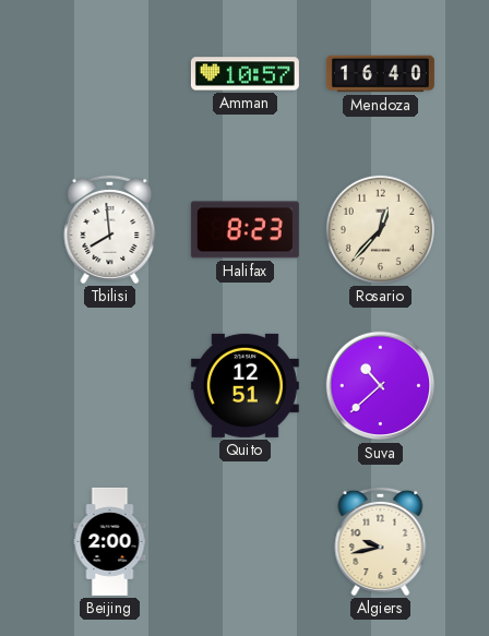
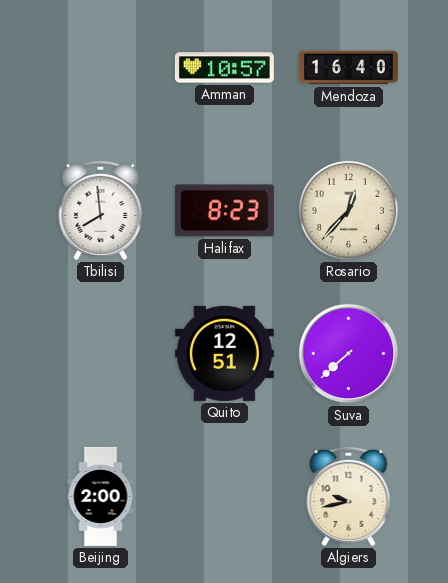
Suva: 10:38 -> 7:38
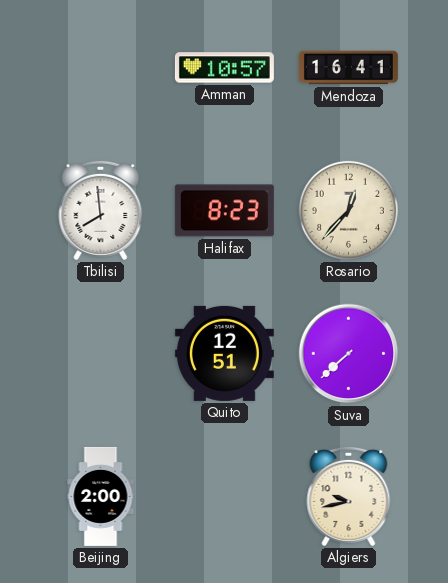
Mendoza: 16:40 -> 16:41
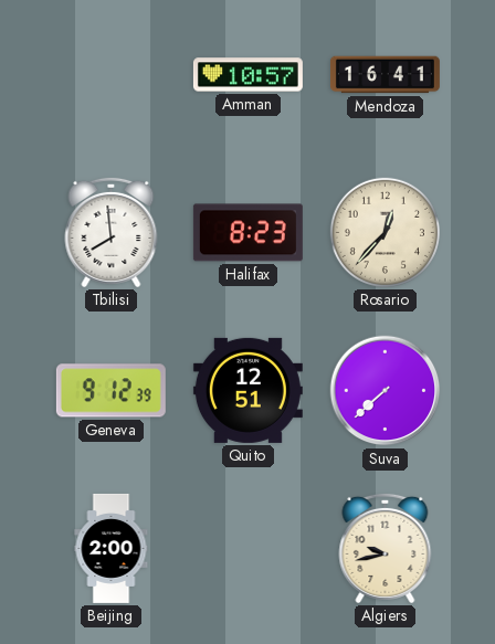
Geneva: none -> 9:12
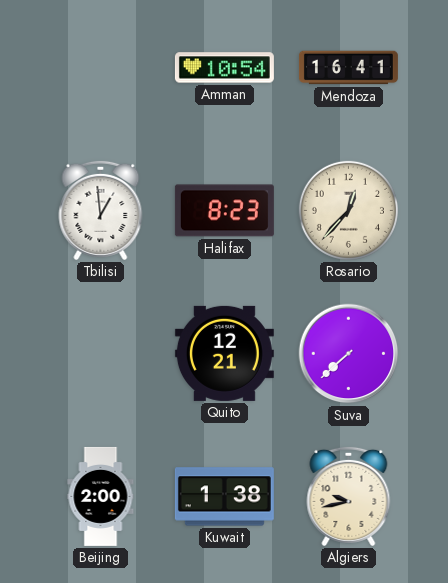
Amman: 10:57 -> 10:54
Tbilisi: 7:59 -> 12:59
Geneva: 9:12 -> none
Quito: 12:51 -> 12:21
Kuwait: none -> 1:38
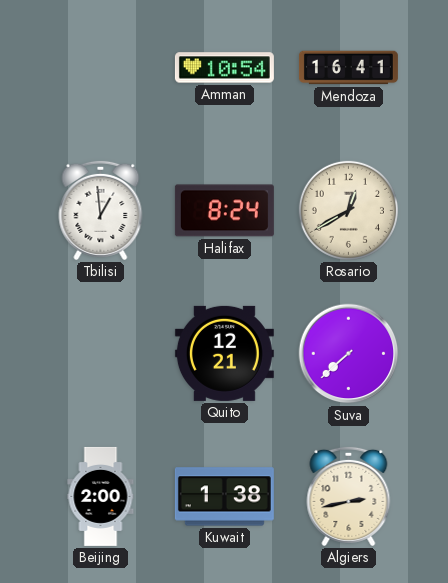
Halifax: 8:23 -> 8:24
Rosario: 12:37 -> 12:40
Algiers: 9:43 -> 2:43
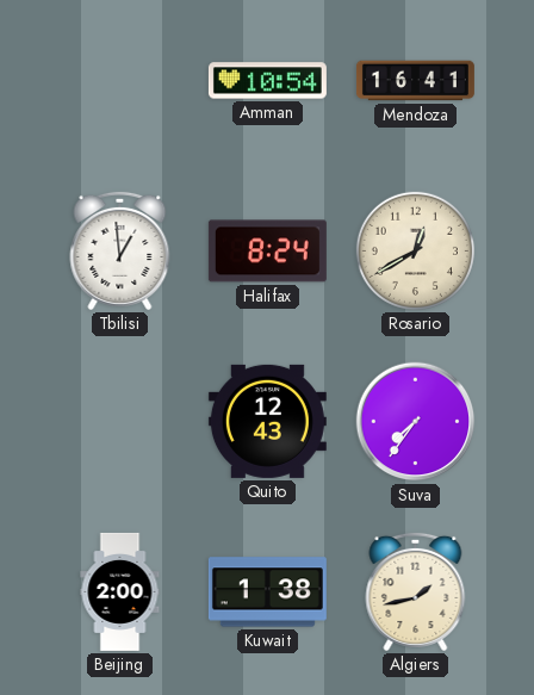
Quito: 12:21 -> 12:43
Suva: 7:38 -> 7:36
Algiers: 2:43 -> 1:43
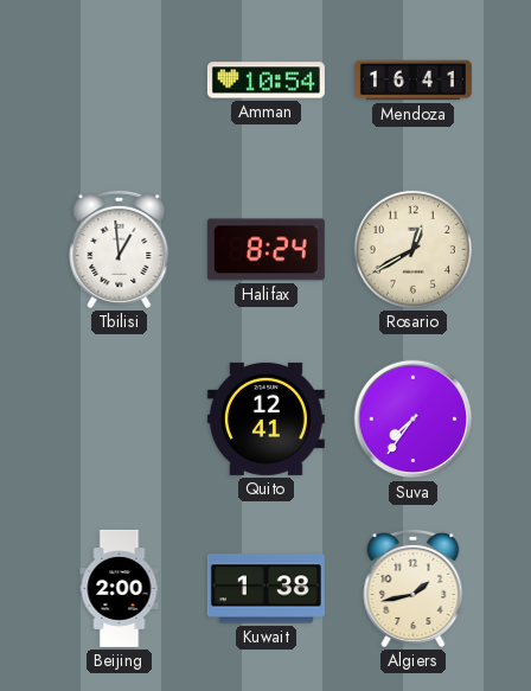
Quito: 12:43 -> 12:41
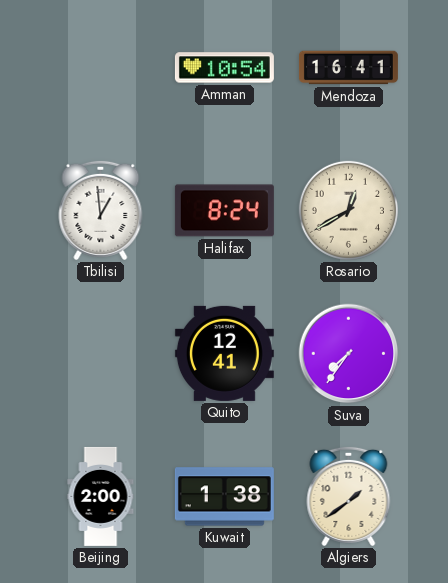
Algiers: 1:43 -> 1:39
